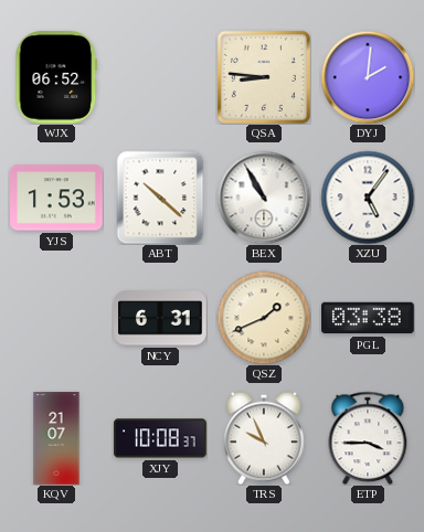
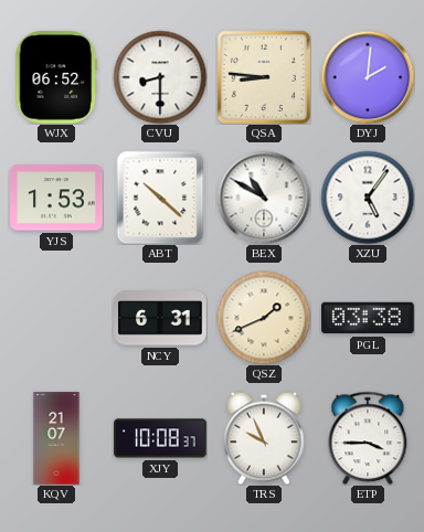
CVU: none -> 8:30
BEX: 10:55 -> 10:50
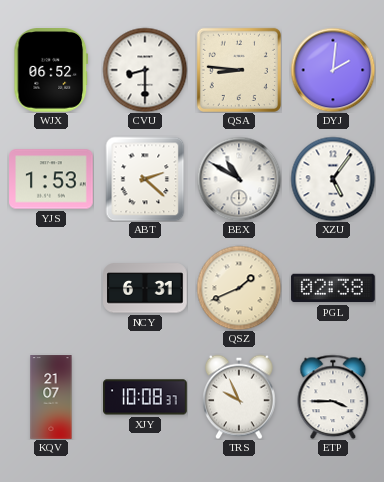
ABT: 10:22 -> 2:22
PGL: 03:38 -> 02:38
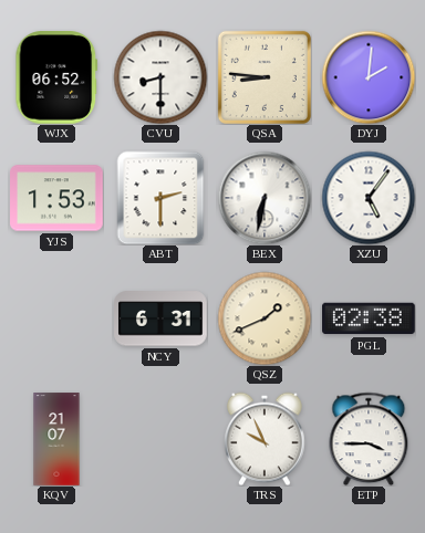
ABT: 2:22 -> 2:30
BEX: 10:50 -> 6:32
XJY: 10:08 -> none
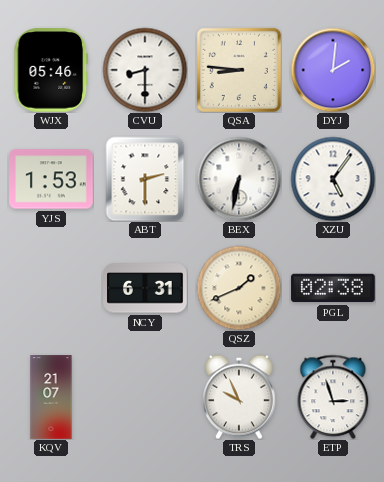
WJX: 06:52 -> 05:46
ETP: 3:45 -> 2:57
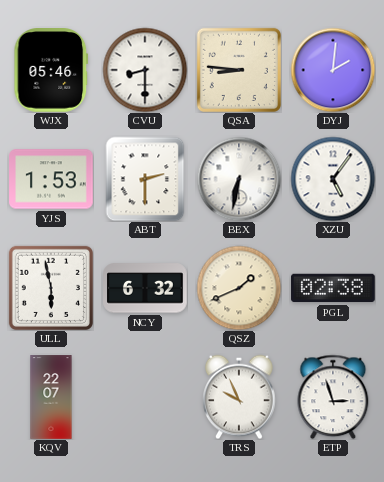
ULL: none -> 5:58
NCY: 6:31 -> 6:32
KQV: 21:07 -> 22:07
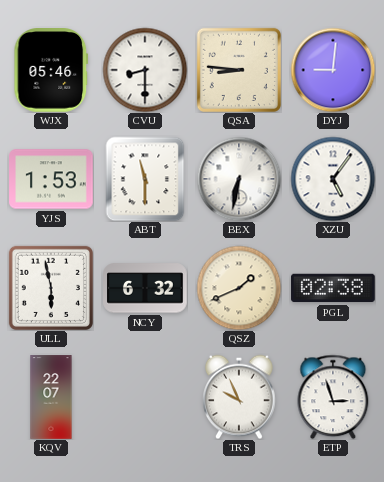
DYJ: 2:01 -> 9:01
ABT: 2:30 -> 11:30
